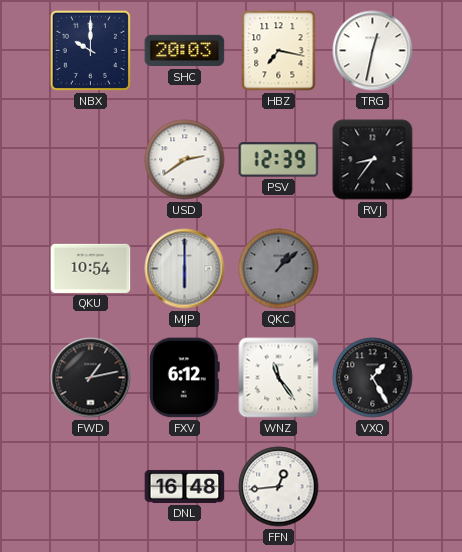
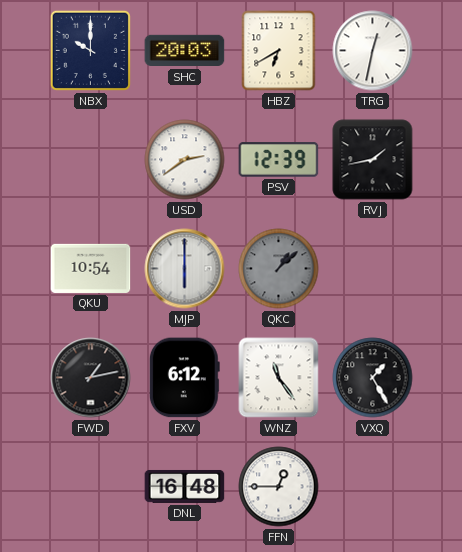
HBZ: 7:17 -> 6:40
RVJ: 8:36 -> 1:43
FFN: 12:44 -> 12:45
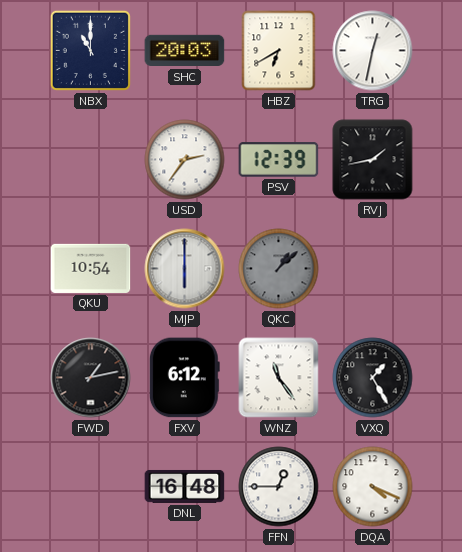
NBX: 10:00 -> 11:00
USD: 2:39 -> 2:36
DQA: none -> 4:19
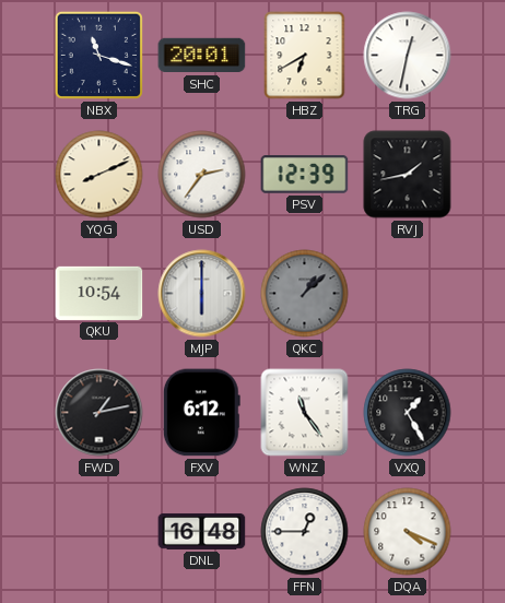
NBX: 11:00 -> 11:18
SHC: 20:03 -> 20:01
YQG: none -> 8:11
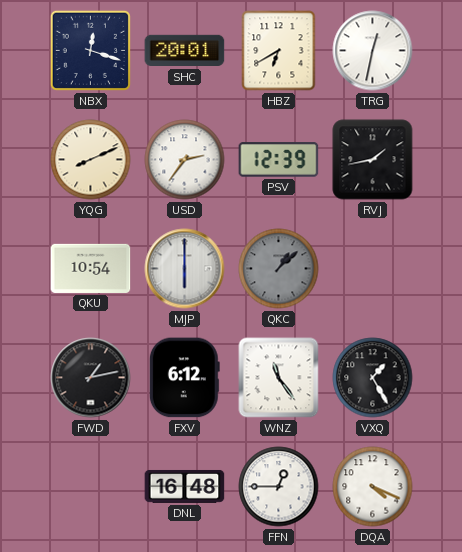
NBX: 11:18 -> 12:18
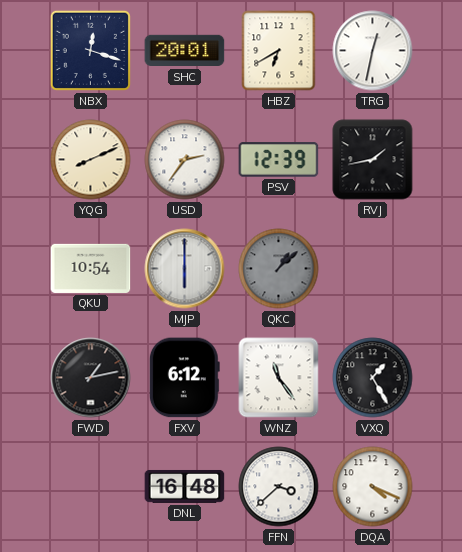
FFN: 12:45 -> 3:38
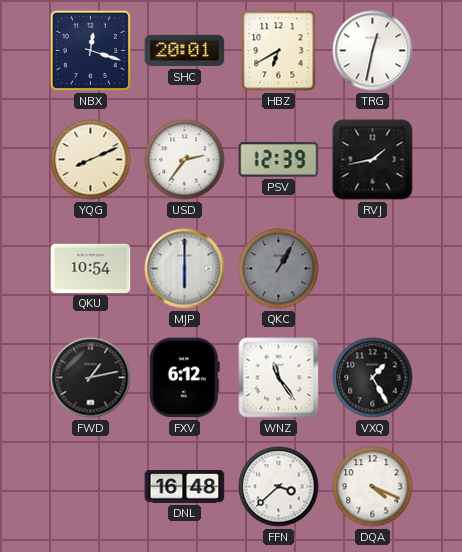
QKC: 1:08 -> 1:05
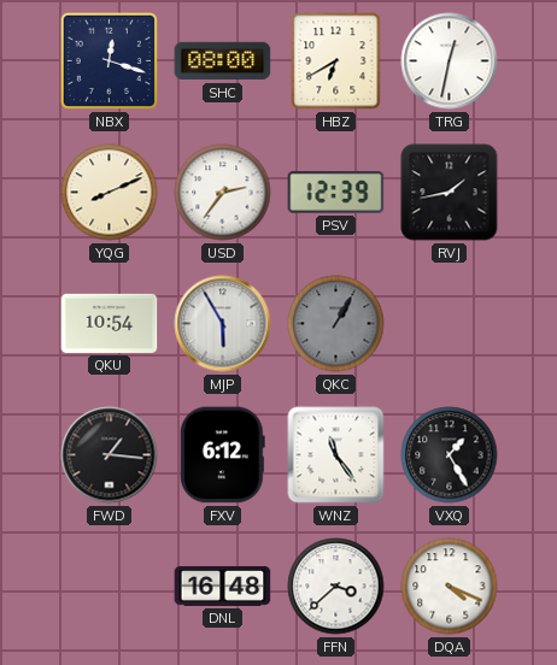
SHC: 20:01 -> 08:00
MJP: 6:00 -> 5:55
FWD: 1:13 -> 1:16
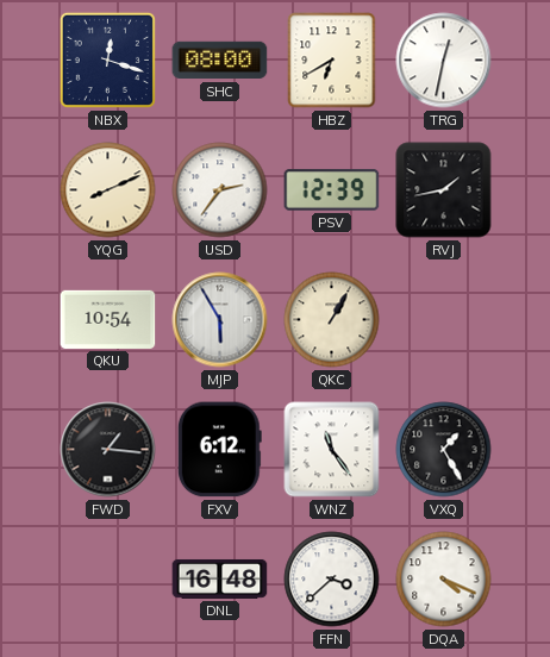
QKC dial: grey -> cream
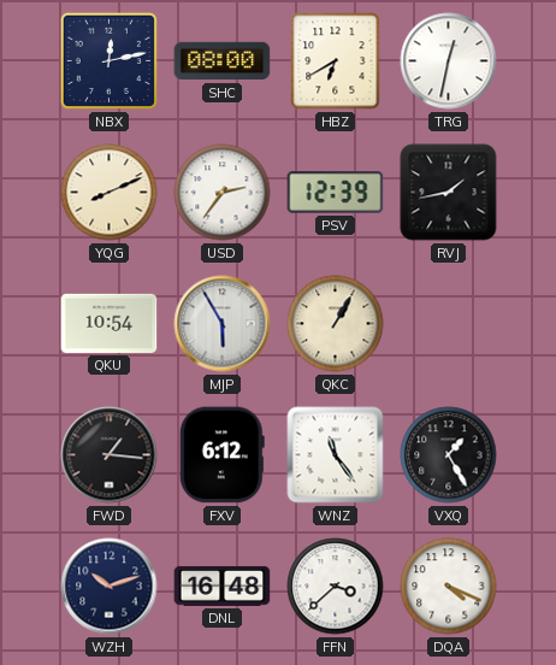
NBX: 12:18 -> 12:13
WZH: none -> 10:12
